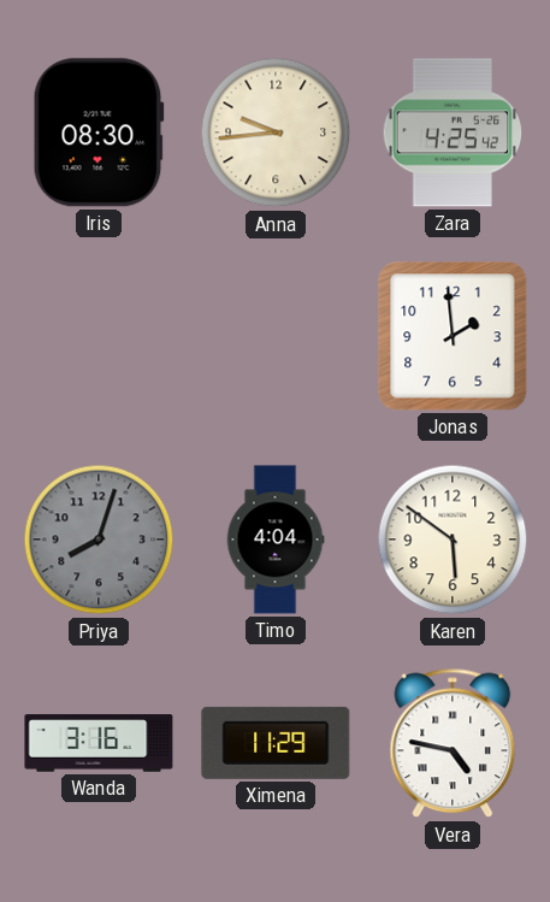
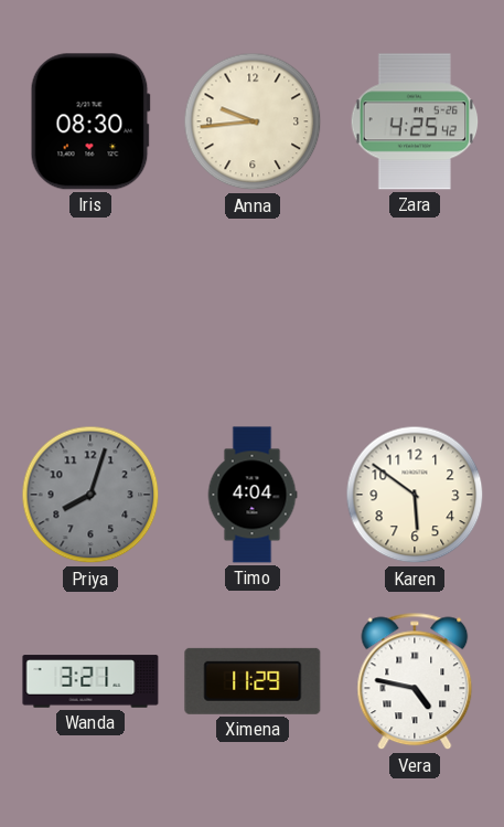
Jonas: 1:59 -> none
Wanda: 3:16 -> 3:21
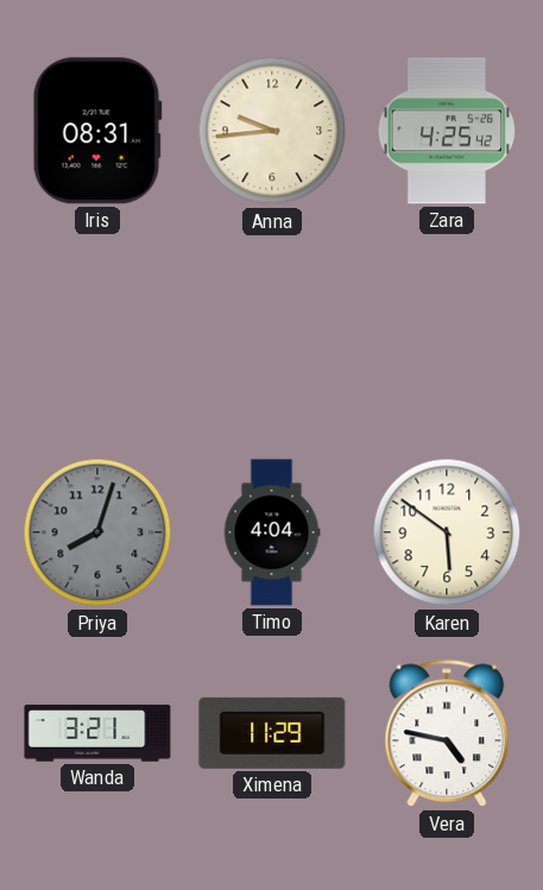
Iris: 08:30 -> 08:31
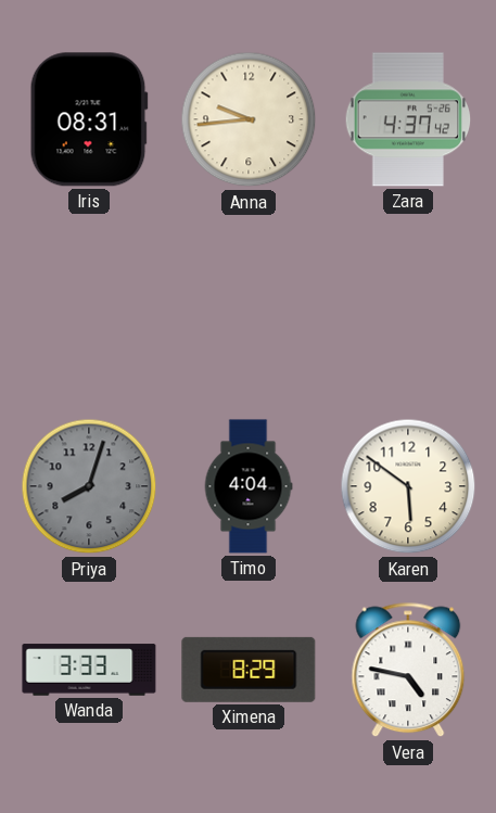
Zara: 4:25 -> 4:37
Wanda: 3:21 -> 3:33
Ximena: 11:29 -> 8:29
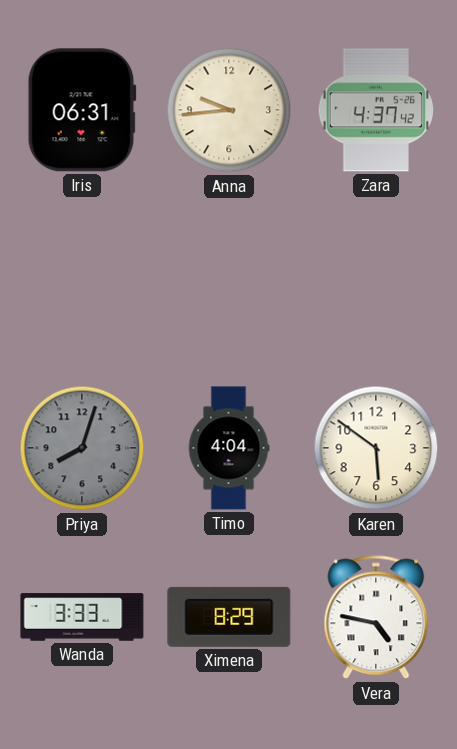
Iris: 08:31 -> 06:31
